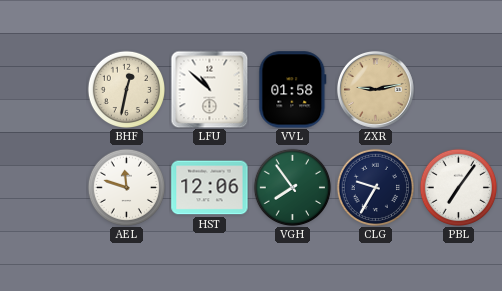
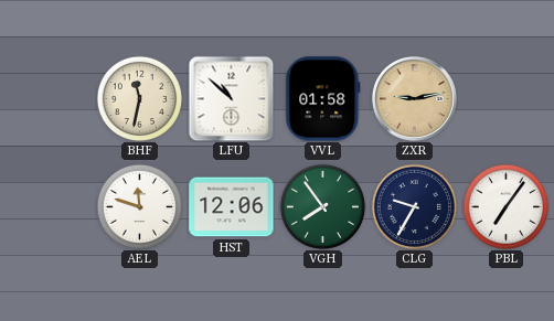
BHF: 12:32 -> 11:32
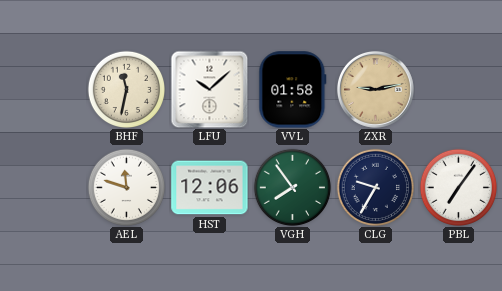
LFU: 10:52 -> 10:08
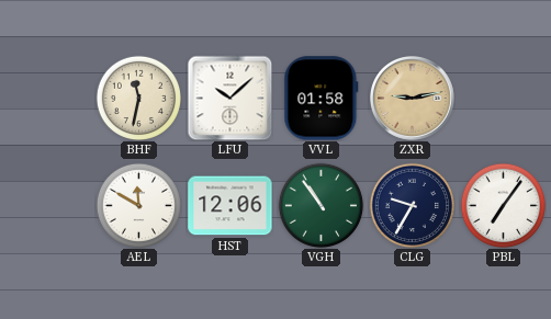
AEL: 11:48 -> 11:50
VGH: 7:54 -> 10:54
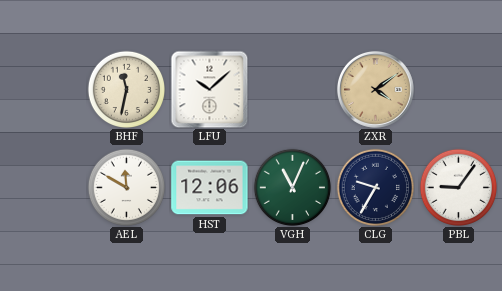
VVL: 01:58 -> none
ZXR: 9:13 -> 4:09
VGH: 10:54 -> 11:04
PBL: 7:06 -> 9:06
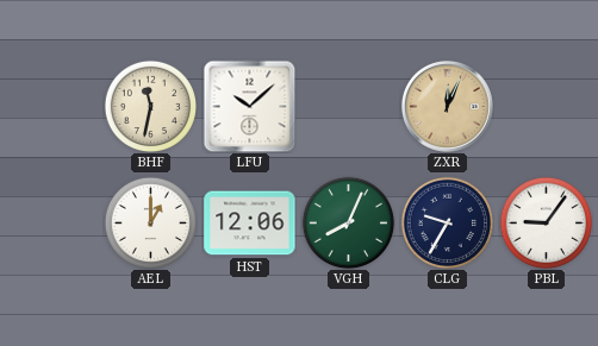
ZXR: 4:09 -> 12:04
AEL: 11:50 -> 1:00
VGH: 11:04 -> 8:04
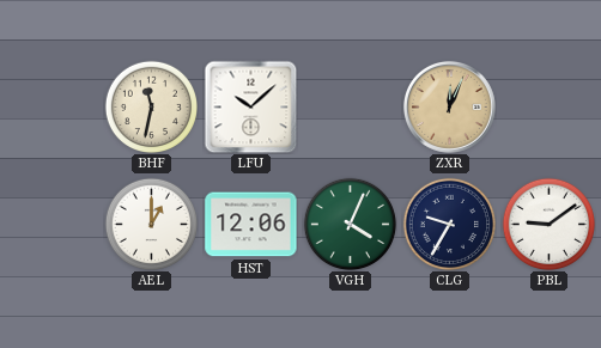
VGH: 8:04 -> 4:04
PBL: 9:06 -> 9:09
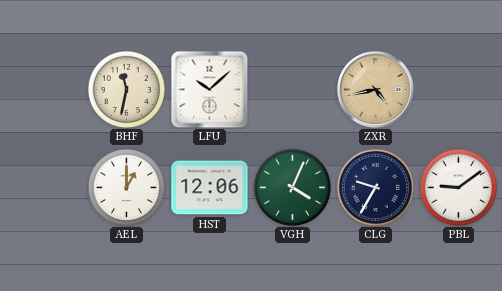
ZXR: 12:04 -> 4:43
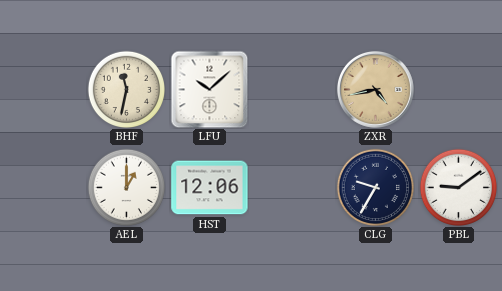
VGH: 4:04 -> none
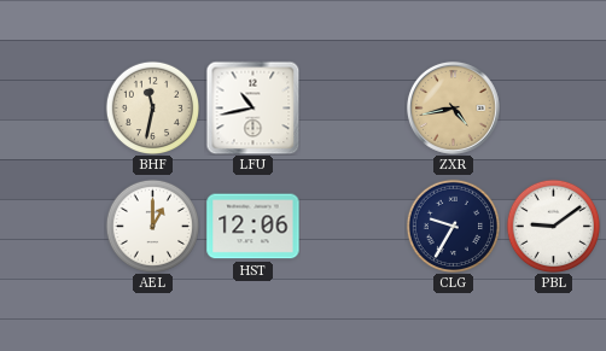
LFU: 10:08 -> 10:43
